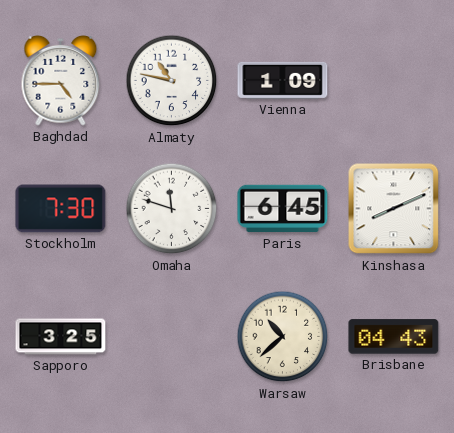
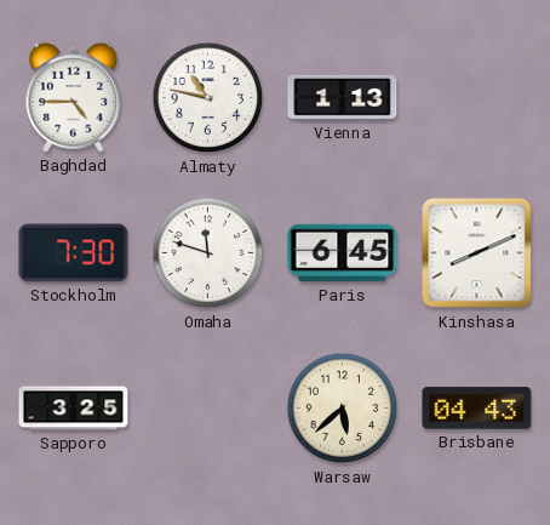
Vienna: 1:09 -> 1:13
Warsaw: 10:38 -> 5:38
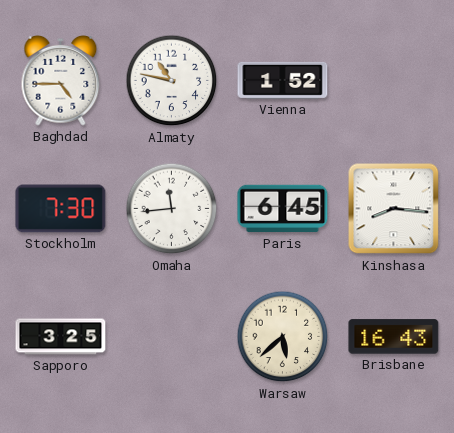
Vienna: 1:13 -> 1:52
Omaha: 11:48 -> 11:44
Kinshasa: 8:11 -> 8:16
Brisbane: 04:43 -> 16:43
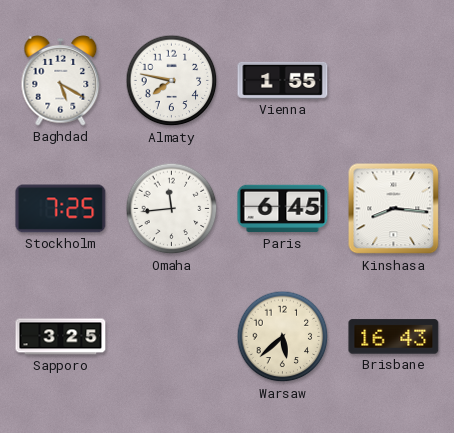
Baghdad: 4:45 -> 5:20
Almaty: 10:47 -> 7:47
Vienna: 1:52 -> 1:55
Stockholm: 7:30 -> 7:25
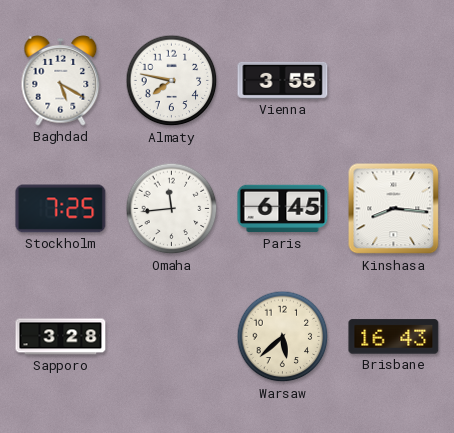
Vienna: 1:55 -> 3:55
Sapporo: 3:25 -> 3:28
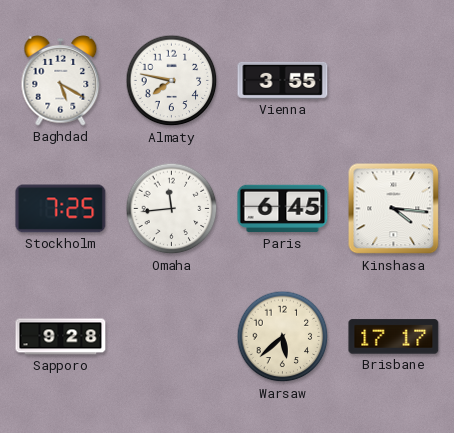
Kinshasa: 8:16 -> 4:16
Sapporo: 3:28 -> 9:28
Brisbane: 16:43 -> 17:17
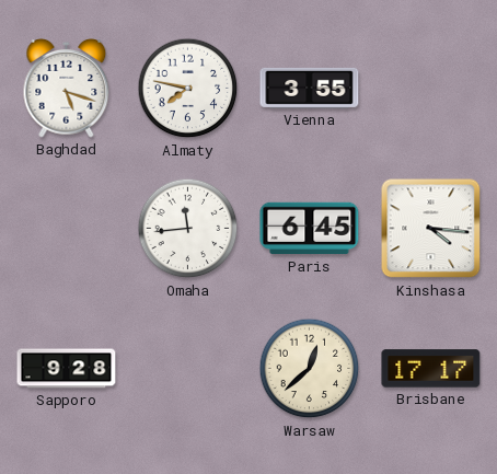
Baghdad: 5:20 -> 5:18
Stockholm: 7:25 -> none
Warsaw: 5:38 -> 12:38
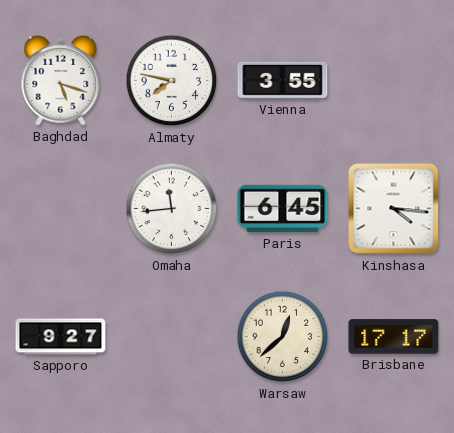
Sapporo: 9:28 -> 9:27
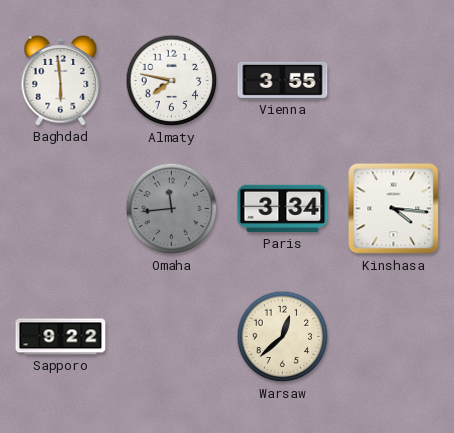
Baghdad: 5:18 -> 5:59
Omaha dial: white -> grey
Paris: 6:45 -> 3:34
Sapporo: 9:27 -> 9:22
Brisbane: 17:17 -> none
